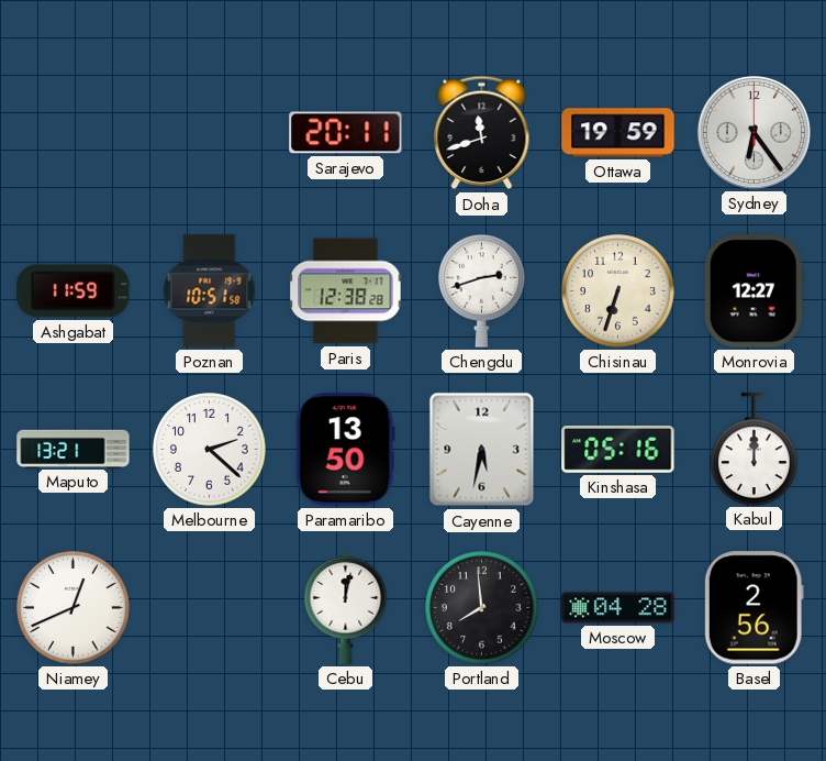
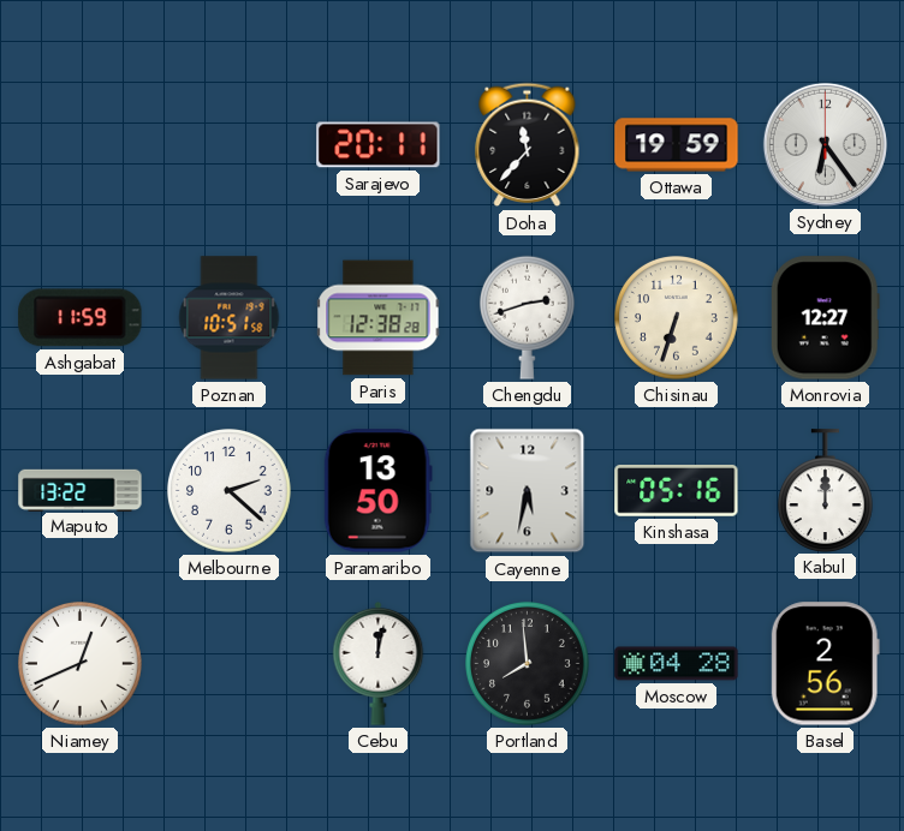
Doha: 11:42 -> 11:37
Maputo: 13:21 -> 13:22
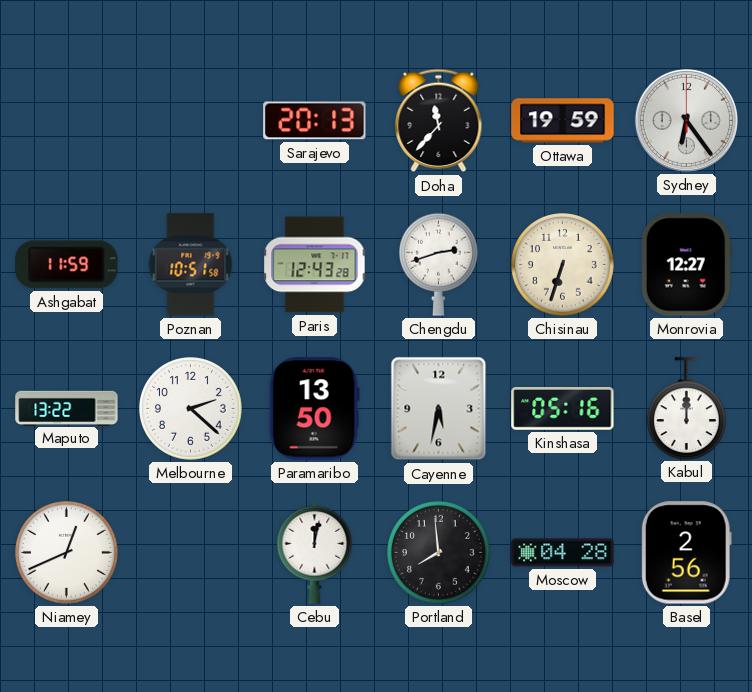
Sarajevo: 20:11 -> 20:13
Paris: 12:38 -> 12:43
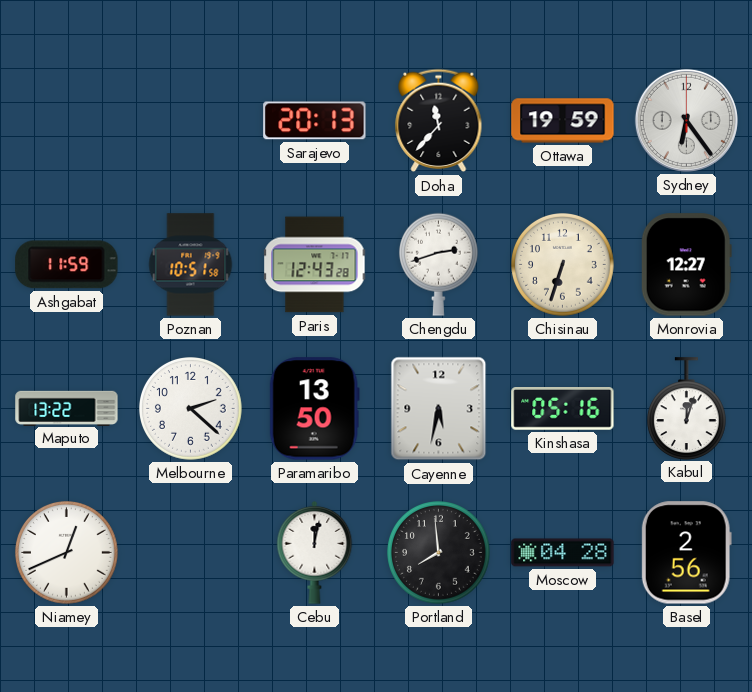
Kabul: 12:00 -> 12:03
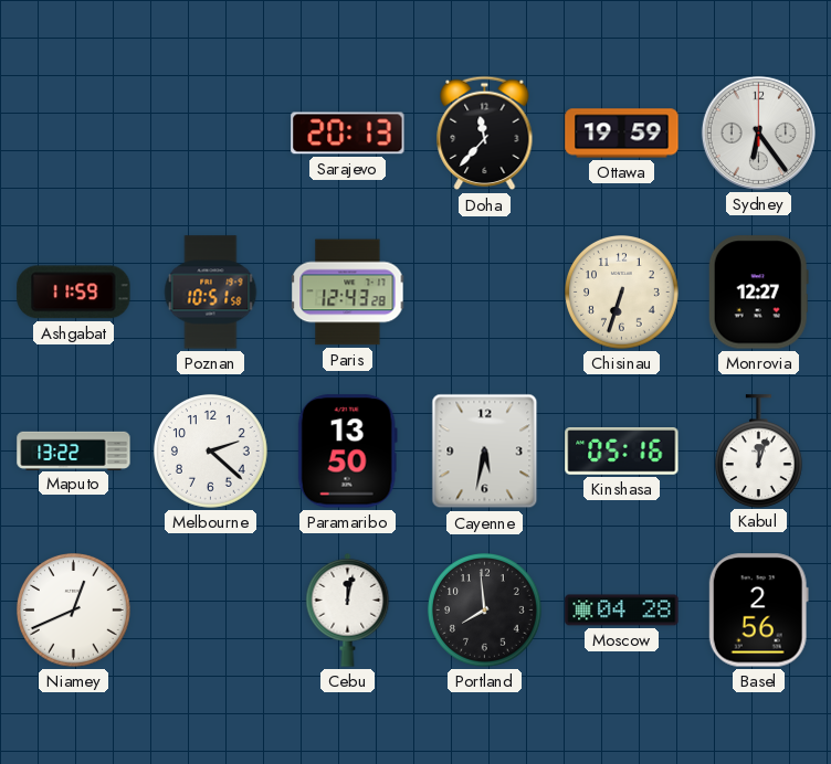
Chengdu: 2:42 -> none
